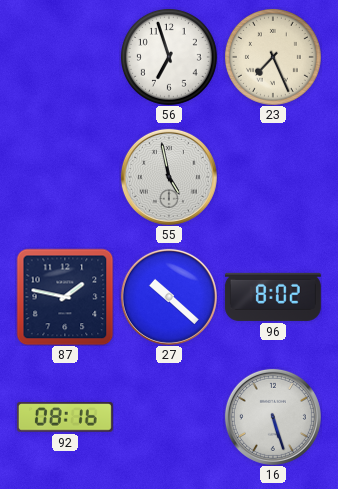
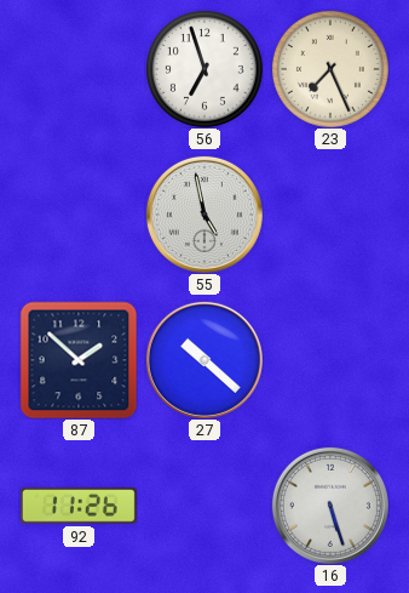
87: 1:47 -> 1:52
96: 8:02 -> none
92: 08:16 -> 11:26
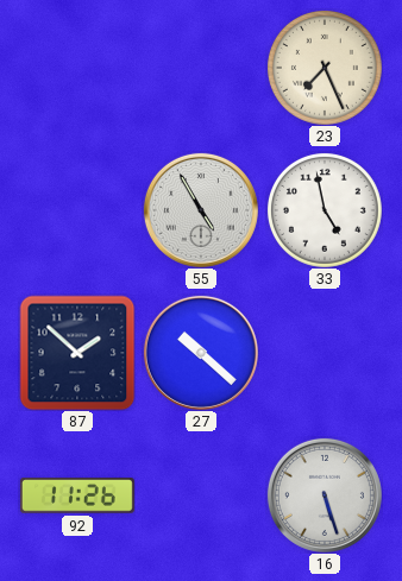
56: 6:57 -> none
55: 4:58 -> 4:55
33: none -> 4:58
